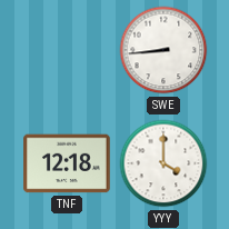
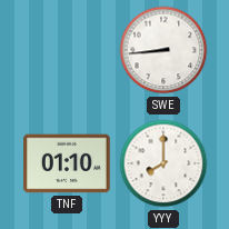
TNF: 12:18 -> 01:10
YYY: 4:00 -> 8:00
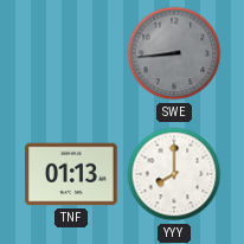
SWE dial: white -> grey
TNF: 01:10 -> 01:13
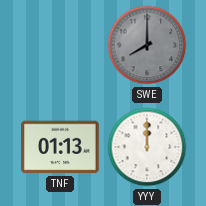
SWE: 8:44 -> 8:00
YYY: 8:00 -> 12:00
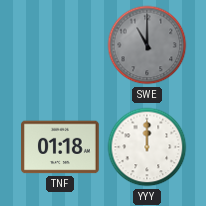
SWE: 8:00 -> 11:00
TNF: 01:13 -> 01:18
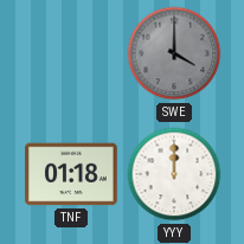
SWE: 11:00 -> 4:00
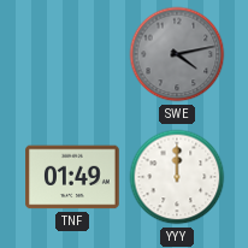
SWE: 4:00 -> 4:13
TNF: 01:18 -> 01:49
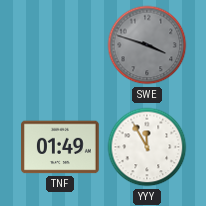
SWE: 4:13 -> 3:48
YYY: 12:00 -> 11:55
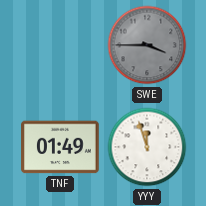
SWE: 3:48 -> 3:45
YYY: 11:55 -> 11:57
